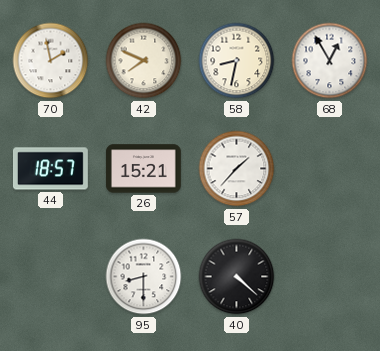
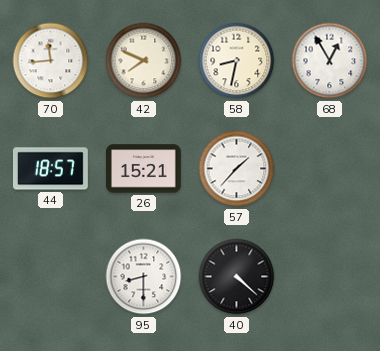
70: 1:58 -> 11:44
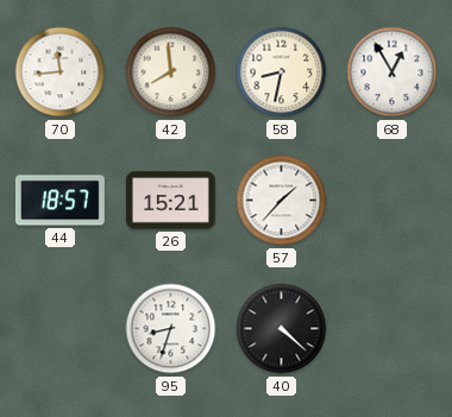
42: 7:49 -> 7:59
95: 8:30 -> 8:33
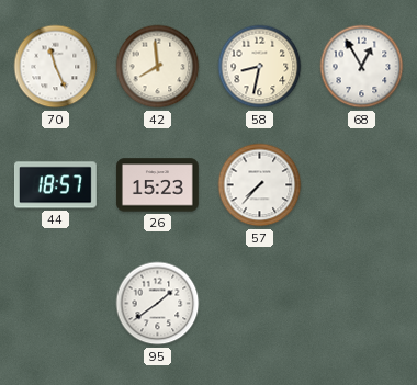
70: 11:44 -> 11:26
26: 15:21 -> 15:23
57: 1:37 -> 7:37
95: 8:33 -> 1:39
40: 4:22 -> none
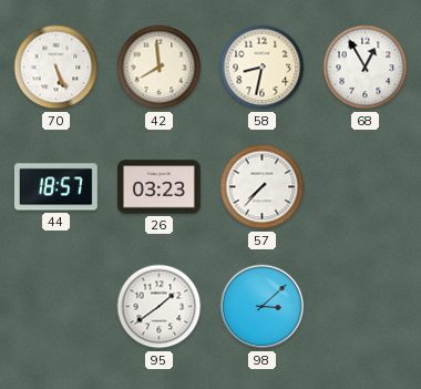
70: 11:26 -> 5:26
26: 15:23 -> 03:23
98: none -> 3:08
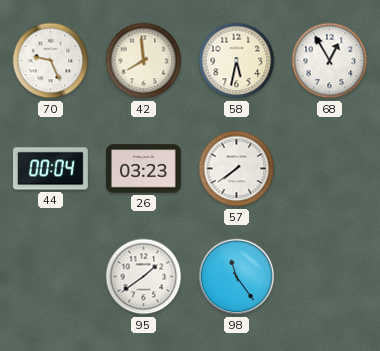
70: 5:26 -> 9:26
58: 8:32 -> 5:32
44: 18:57 -> 00:04
57: 7:37 -> 7:39
98: 3:08 -> 11:24
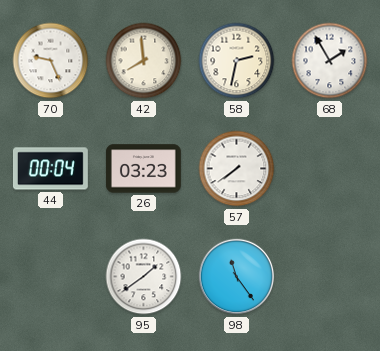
58: 5:32 -> 2:32
68: 12:55 -> 1:55
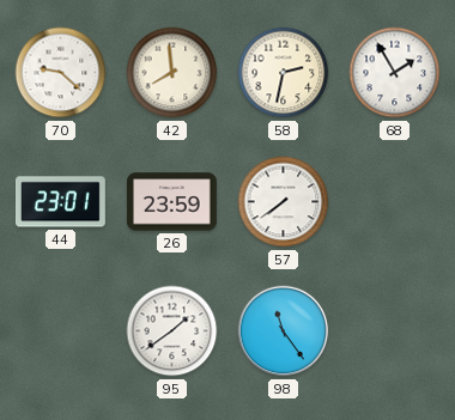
70: 9:26 -> 9:22
44: 00:04 -> 23:01
26: 03:23 -> 23:59
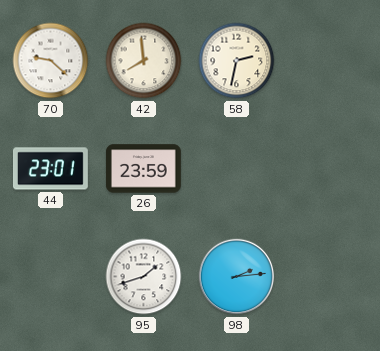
68: 1:55 -> none
57: 7:39 -> none
95: 1:39 -> 1:42
98: 11:24 -> 2:14
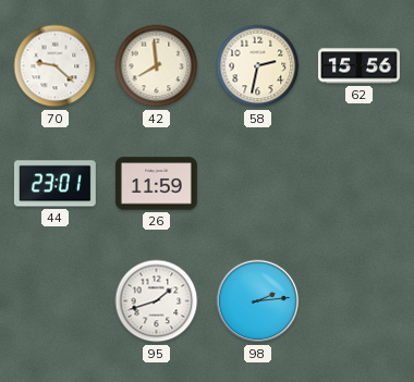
62: none -> 15:56
26: 23:59 -> 11:59
